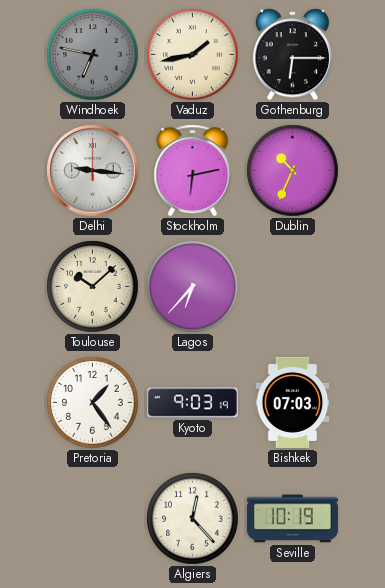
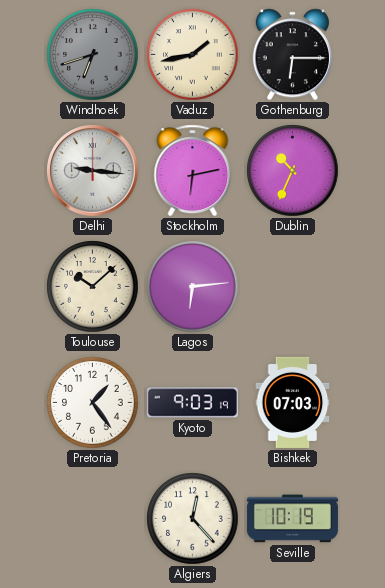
Windhoek: 6:47 -> 6:42
Lagos: 6:37 -> 6:14
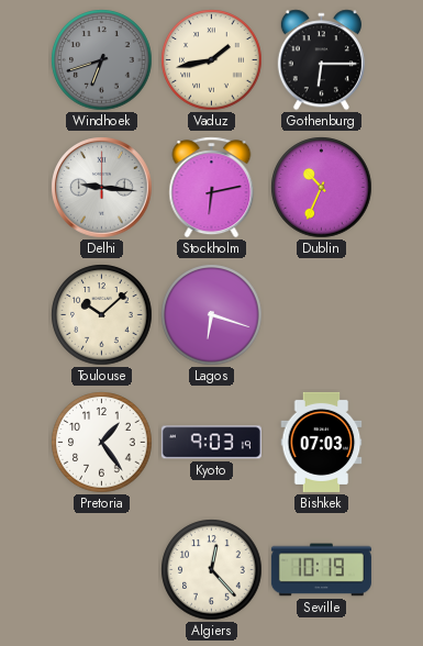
Lagos: 6:14 -> 6:18
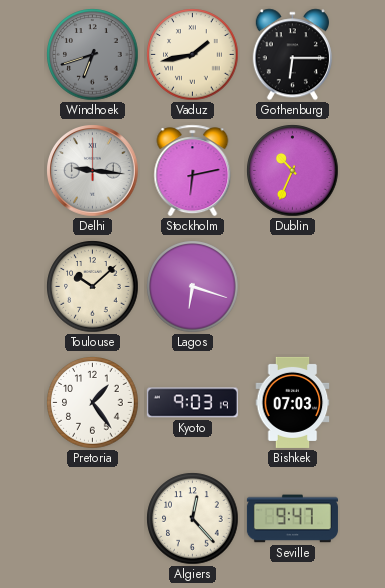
Seville: 10:19 -> 9:47
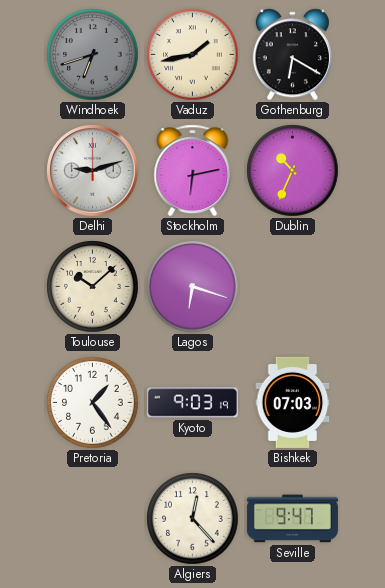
Gothenburg: 6:15 -> 6:20
Delhi: 9:16 -> 9:12
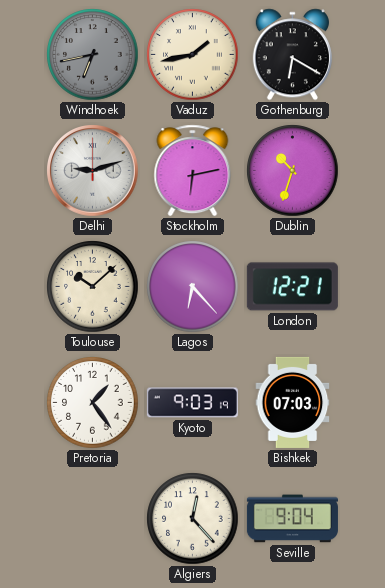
Windhoek: 6:42 -> 6:43
Dublin: 10:34 -> 10:33
Lagos: 6:18 -> 6:23
London: none -> 12:21
Seville: 9:47 -> 9:04
